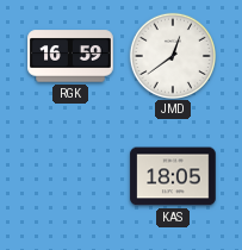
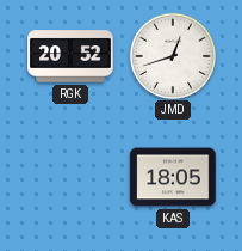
RGK: 16:59 -> 20:52
JMD: 12:39 -> 12:42
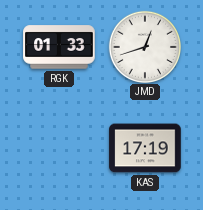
RGK: 20:52 -> 01:33
KAS: 18:05 -> 17:19
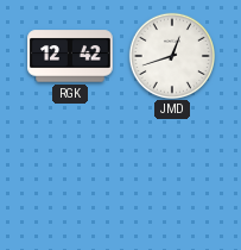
RGK: 01:33 -> 12:42
KAS: 17:19 -> none
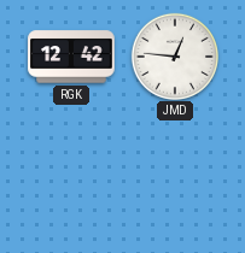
JMD: 12:42 -> 12:46
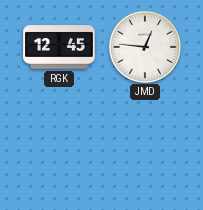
RGK: 12:42 -> 12:45
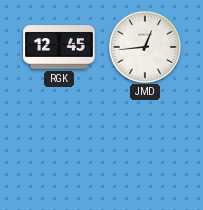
JMD: 12:46 -> 12:44
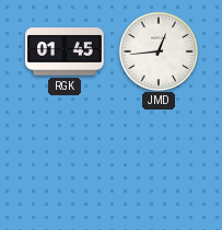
RGK: 12:45 -> 01:45
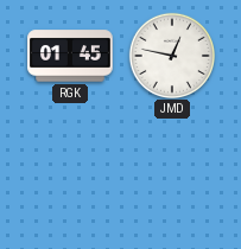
JMD: 12:44 -> 12:47
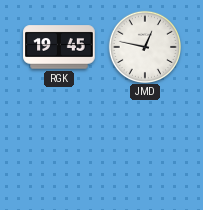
RGK: 01:45 -> 19:45
